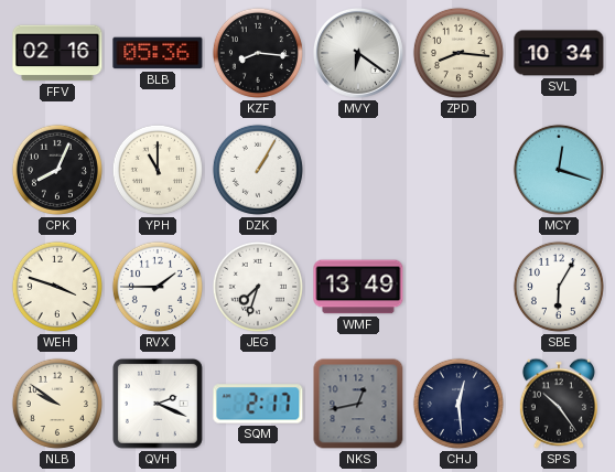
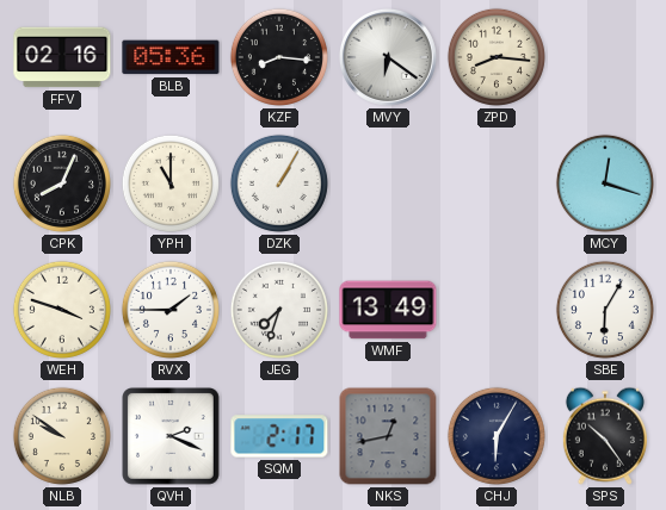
SVL: 10:34 -> none
CHJ: 12:29 -> 6:05
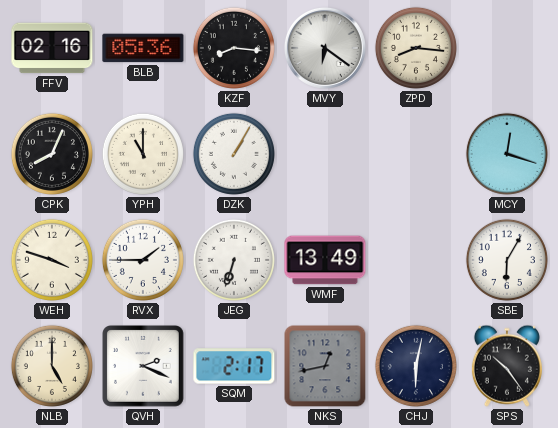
JEG: 7:33 -> 6:33
NLB: 9:51 -> 5:00
CHJ: 6:05 -> 6:02
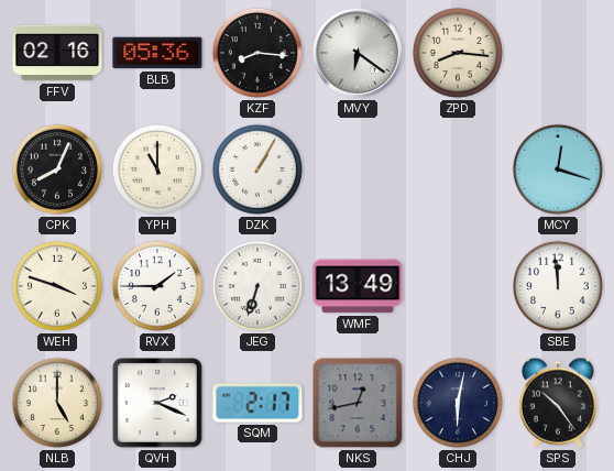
SBE: 6:05 -> 11:59
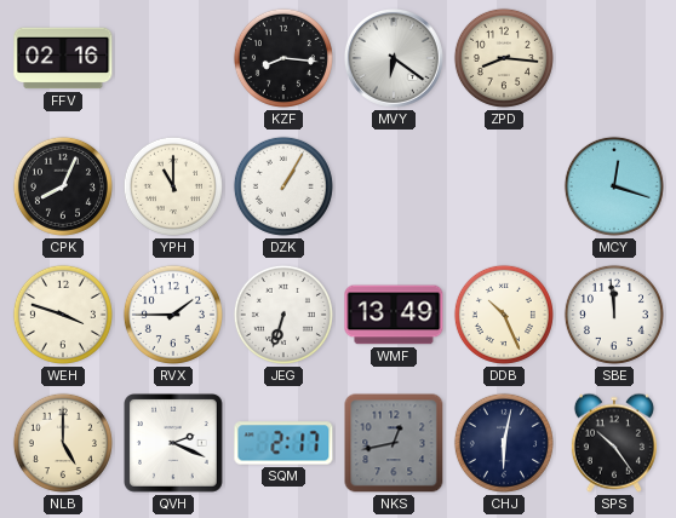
BLB: 05:36 -> none
DDB: none -> 10:26
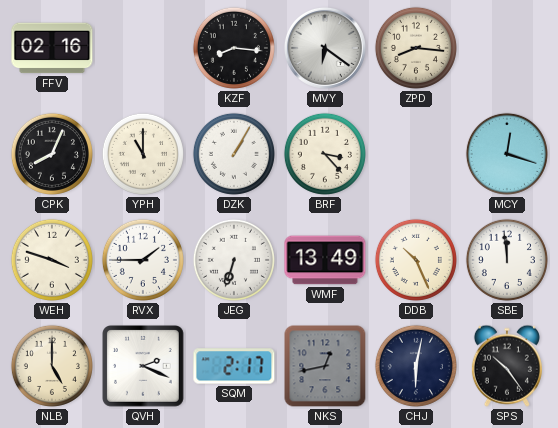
BRF: none -> 3:23
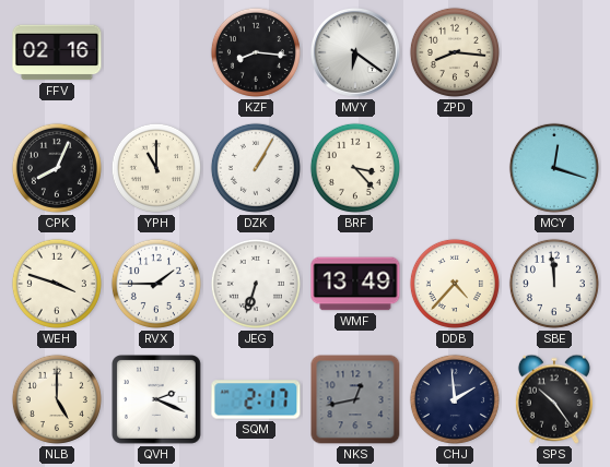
DDB: 10:26 -> 4:37
CHJ: 6:02 -> 1:59
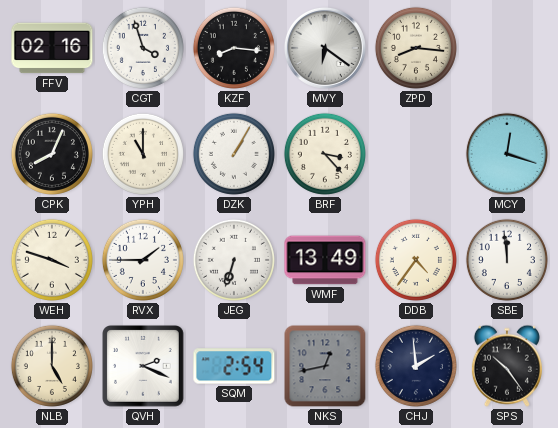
CGT: none -> 3:57
DDB: 4:37 -> 4:36
SQM: 2:17 -> 2:54
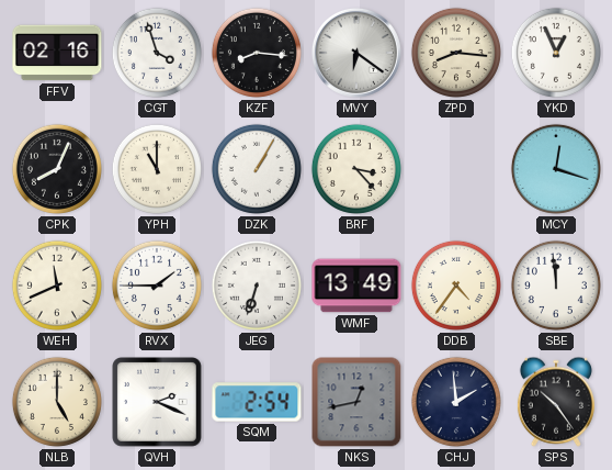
YKD: none -> 12:56
WEH: 3:48 -> 11:41
